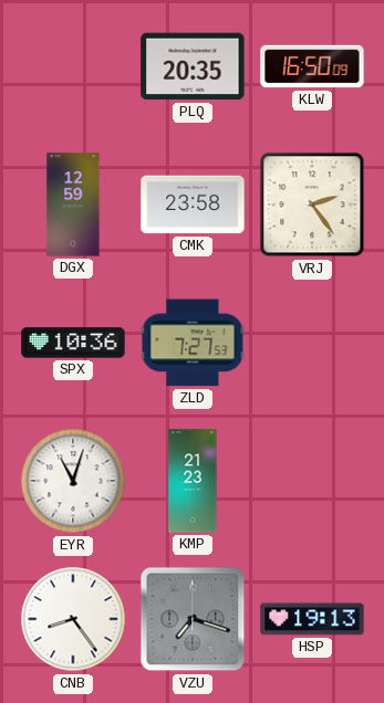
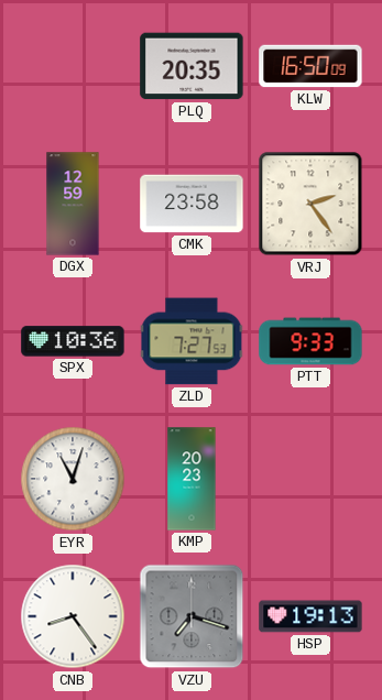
PTT: none -> 9:33
KMP: 21:23 -> 20:23
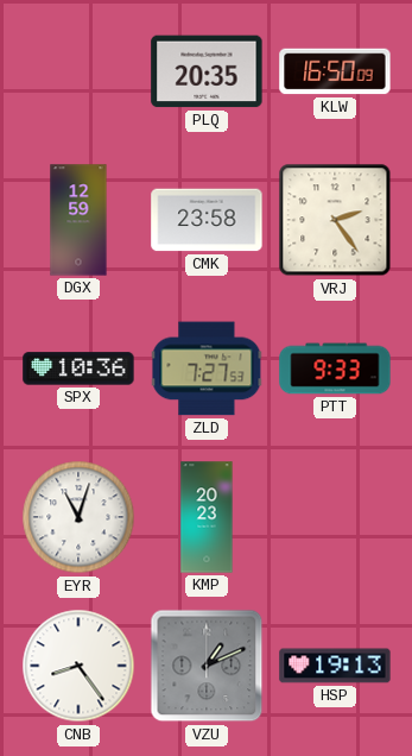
VZU: 7:18 -> 1:11
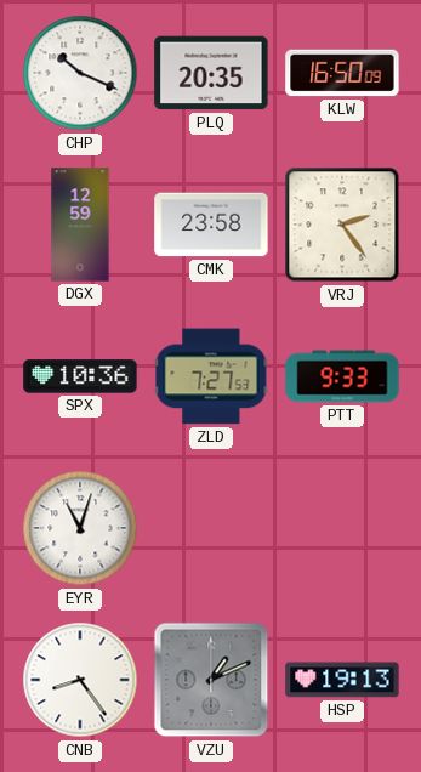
CHP: none -> 10:19
KMP: 20:23 -> none
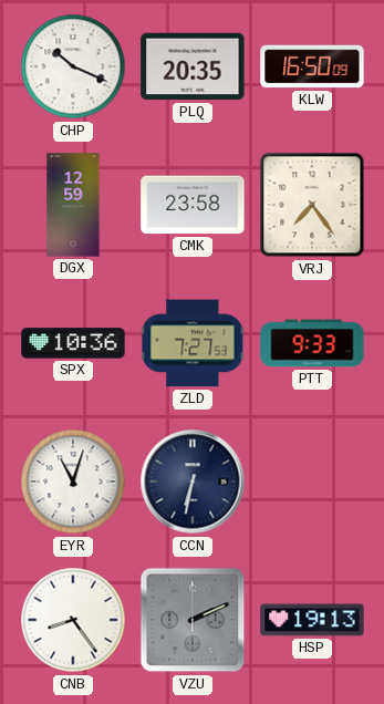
VRJ: 2:24 -> 7:24
CCN: none -> 6:32
VZU: 1:11 -> 2:11
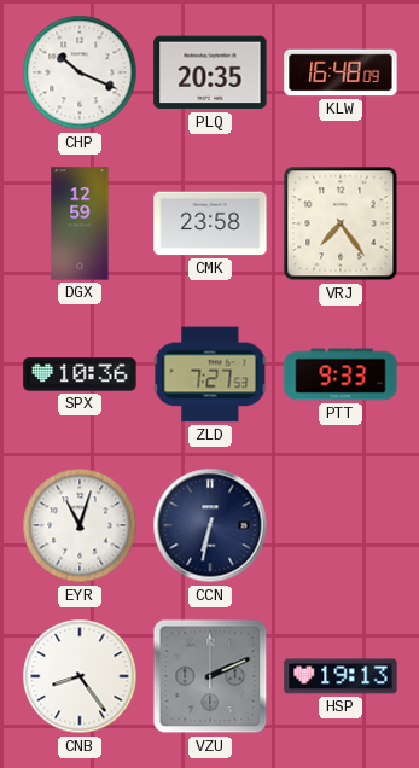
KLW: 16:50 -> 16:48
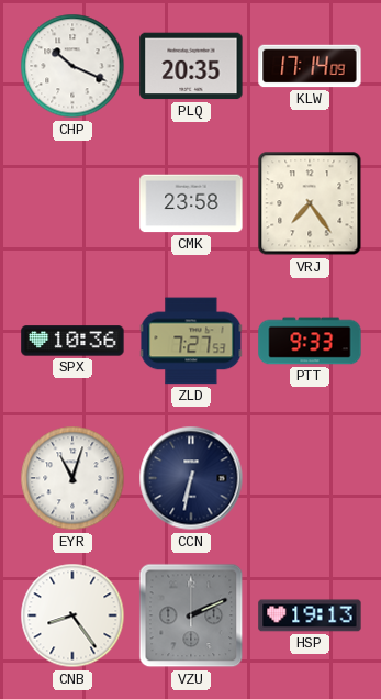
KLW: 16:48 -> 17:14
DGX: 12:59 -> none
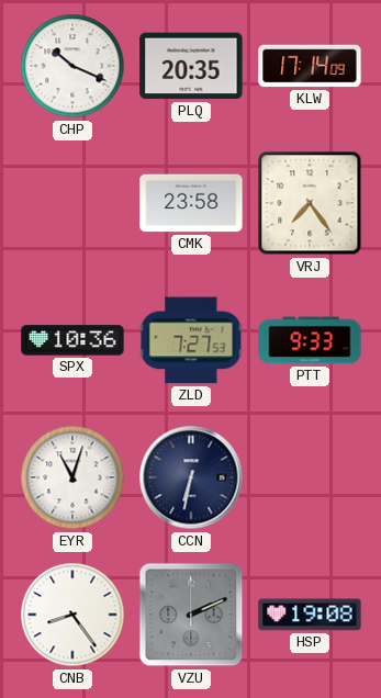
HSP: 19:13 -> 19:08
